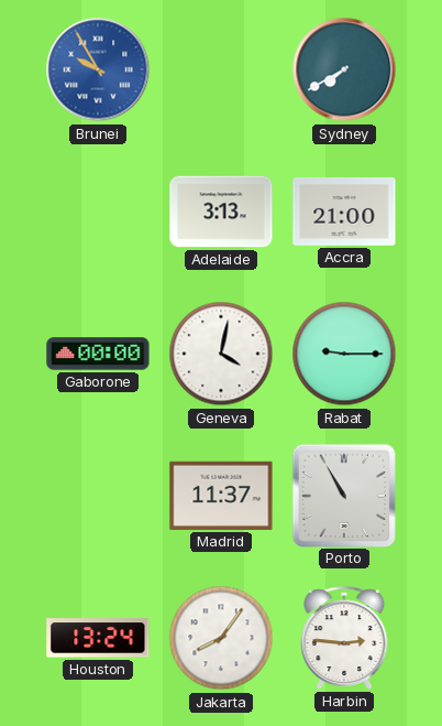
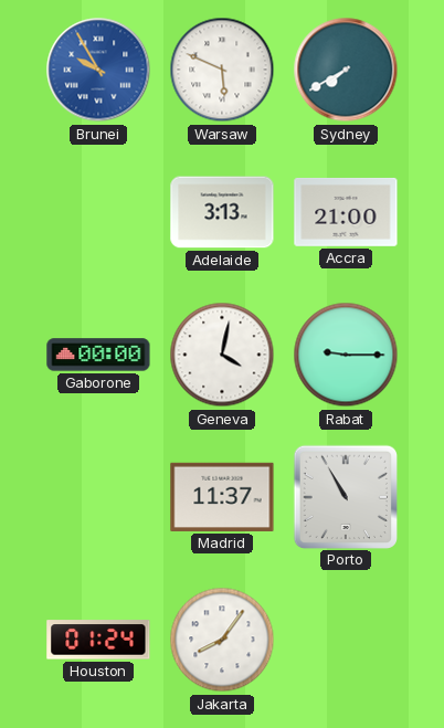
Warsaw: none -> 5:49
Houston: 13:24 -> 01:24
Harbin: 2:46 -> none
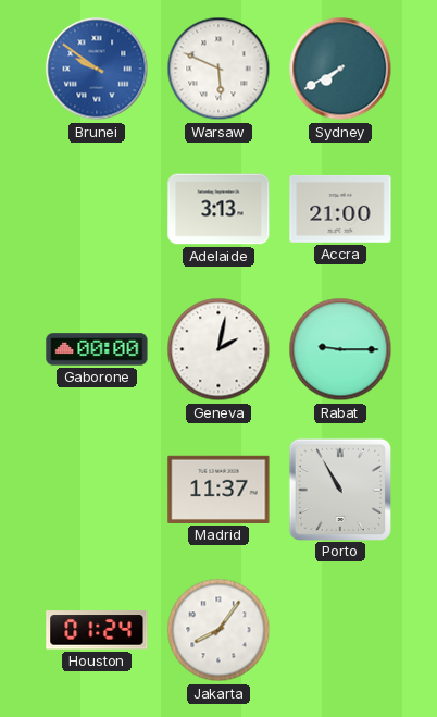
Brunei: 9:55 -> 9:51
Geneva: 4:02 -> 2:02
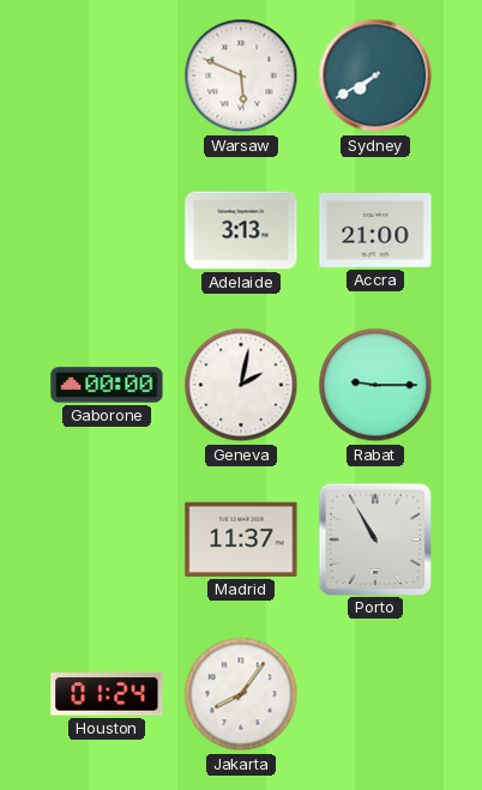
Brunei: 9:51 -> none
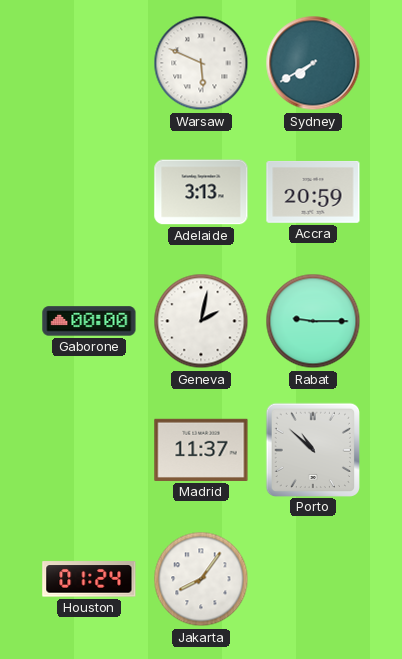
Accra: 21:00 -> 20:59
Porto: 10:55 -> 10:52
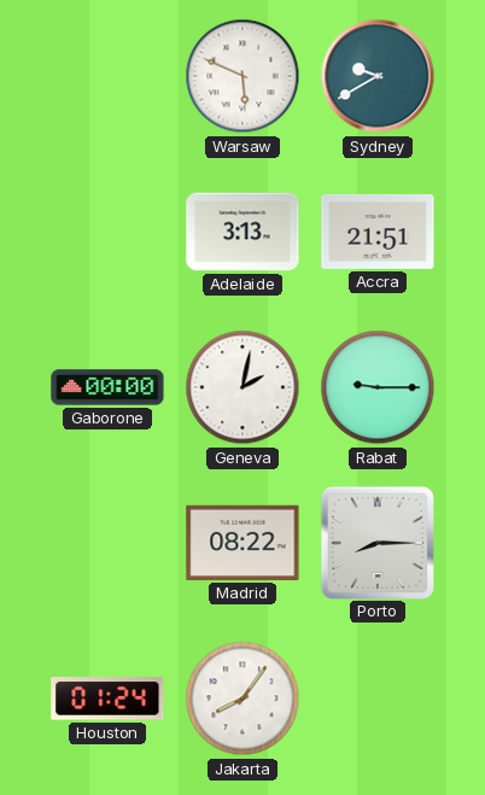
Sydney: 7:40 -> 9:40
Accra: 20:59 -> 21:51
Madrid: 11:37 -> 08:22
Porto: 10:52 -> 8:15
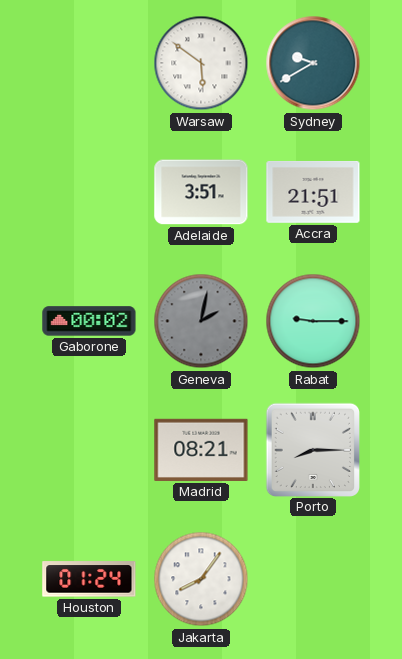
Warsaw: 5:49 -> 5:51
Adelaide: 3:13 -> 3:51
Gaborone: 00:00 -> 00:02
Geneva dial: white -> grey
Madrid: 08:22 -> 08:21
